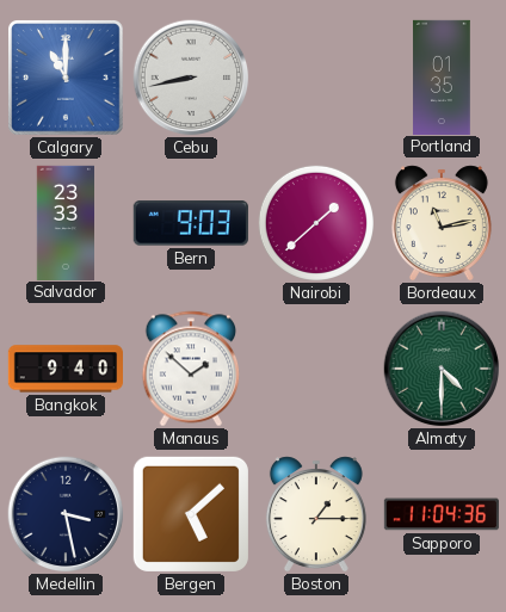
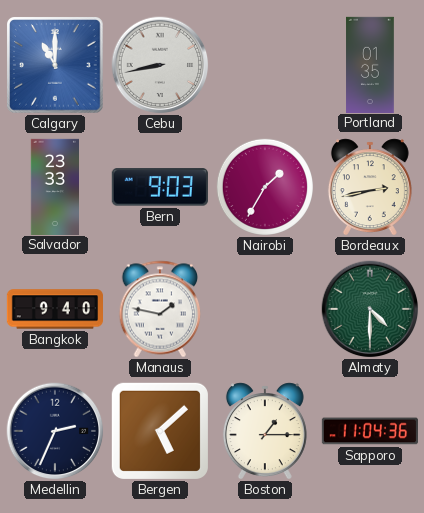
Nairobi: 1:38 -> 1:35
Bordeaux: 11:13 -> 2:43
Manaus: 1:52 -> 1:47
Medellin: 3:28 -> 2:34
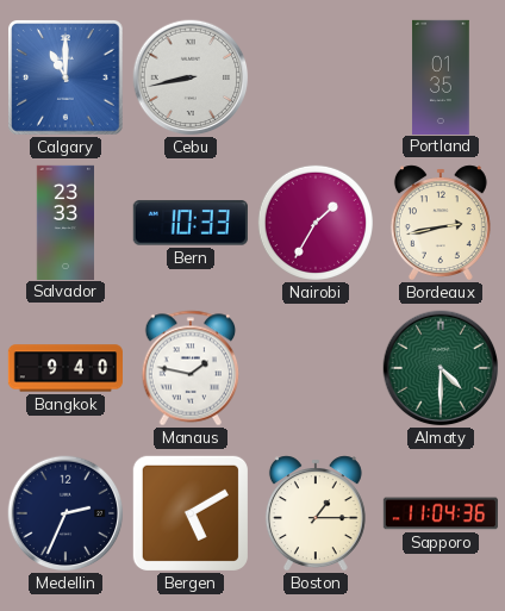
Bern: 9:03 -> 10:33
Bergen: 5:08 -> 5:10
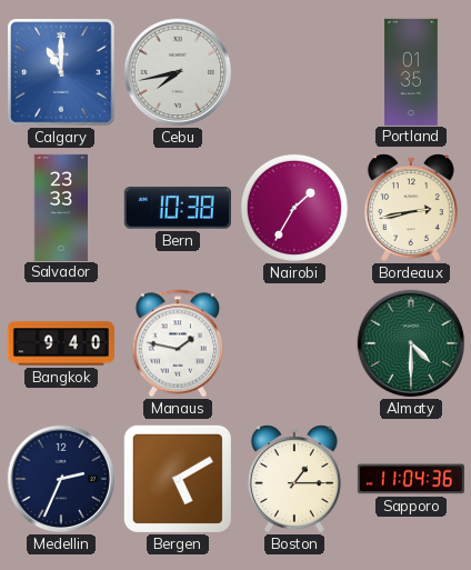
Cebu: 8:43 -> 7:43
Bern: 10:33 -> 10:38
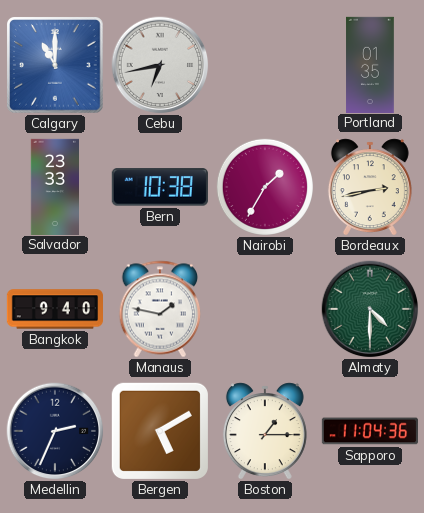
Cebu: 7:43 -> 6:43
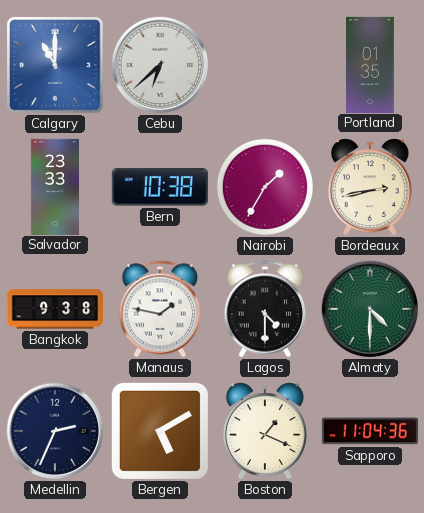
Cebu: 6:43 -> 6:38
Bangkok: 9:40 -> 9:38
Lagos: none -> 4:30
Boston: 1:15 -> 1:19
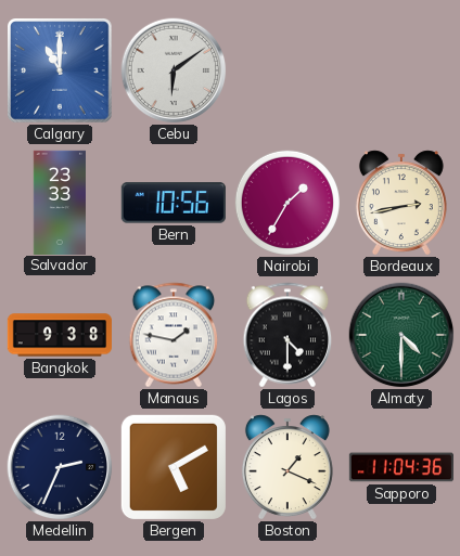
Cebu: 6:38 -> 6:09
Portland: 01:35 -> none
Bern: 10:38 -> 10:56
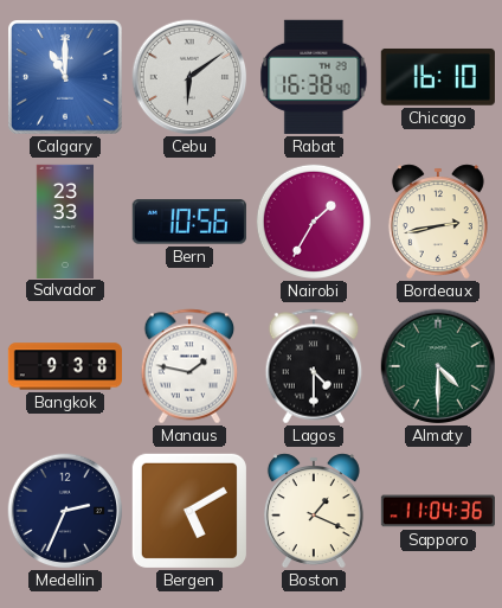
Rabat: none -> 16:38
Chicago: none -> 16:10
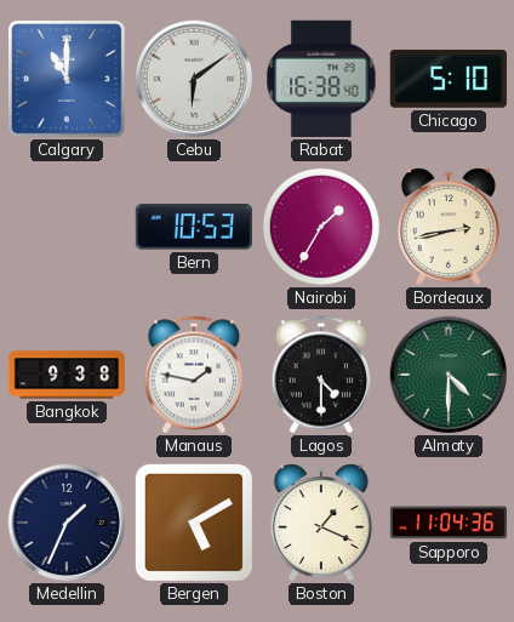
Chicago: 16:10 -> 5:10
Salvador: 23:33 -> none
Bern: 10:56 -> 10:53
Medellin: 2:34 -> 1:34
